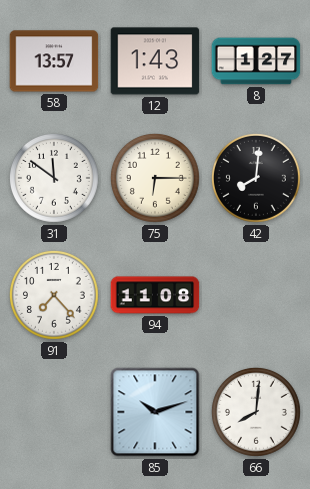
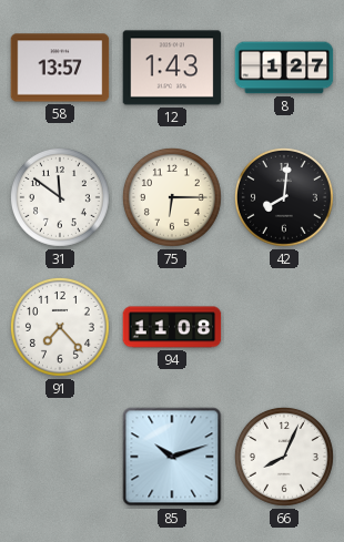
66: 8:01 -> 8:04
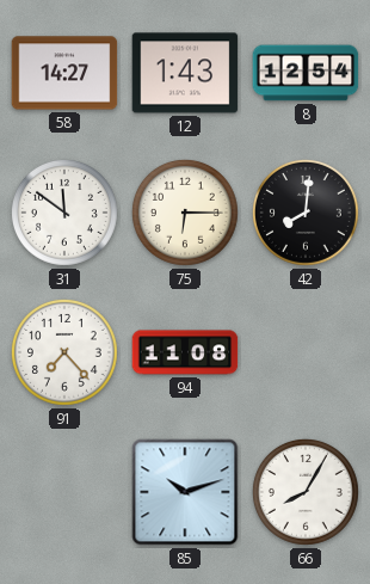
58: 13:57 -> 14:27
8: 1:27 -> 12:54
66: 8:04 -> 8:05
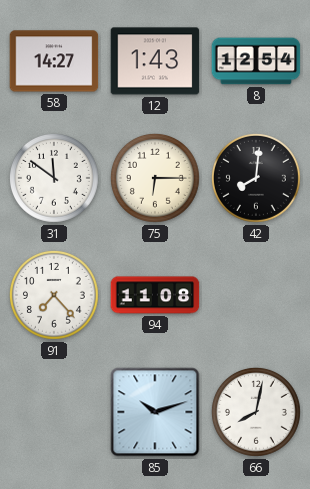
66: 8:05 -> 8:02
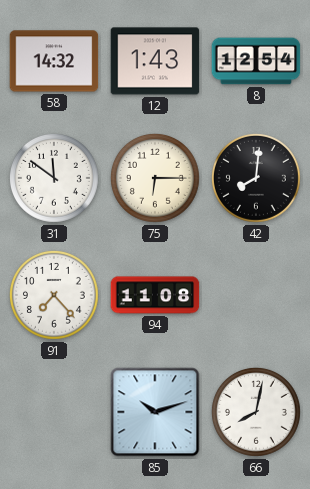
58: 14:27 -> 14:32
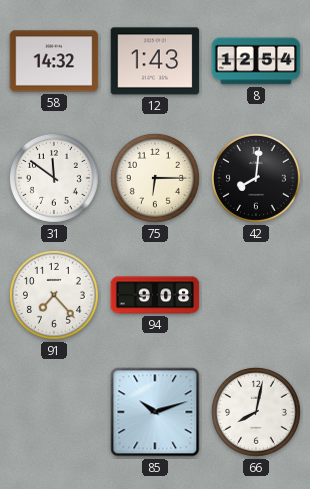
94: 11:08 -> 9:08
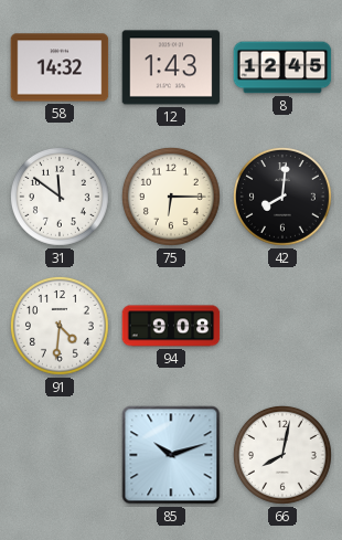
8: 12:54 -> 12:45
91: 7:23 -> 4:31
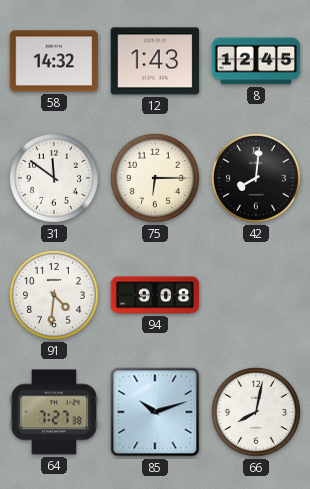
64: none -> 7:27
